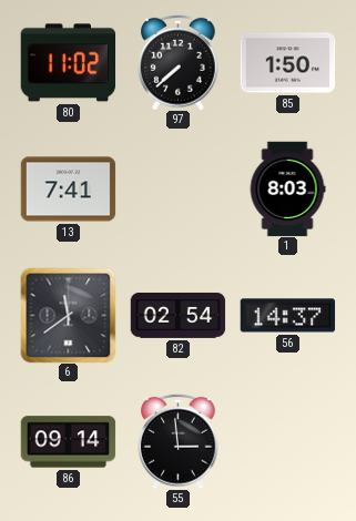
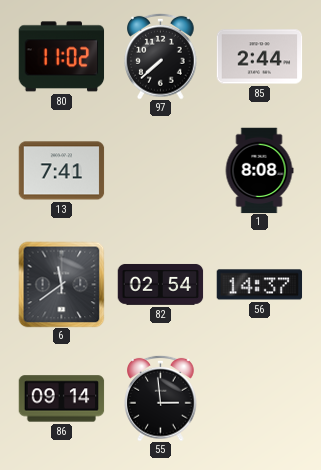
85: 1:50 -> 2:44
1: 8:03 -> 8:08
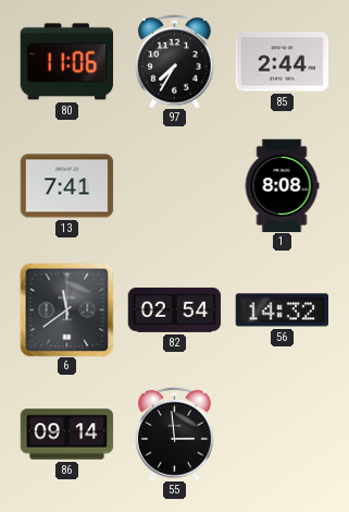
80: 11:02 -> 11:06
97: 7:38 -> 7:35
56: 14:37 -> 14:32
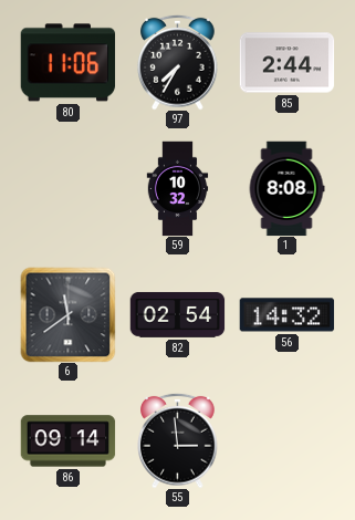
13: 7:41 -> none
59: none -> 10:32
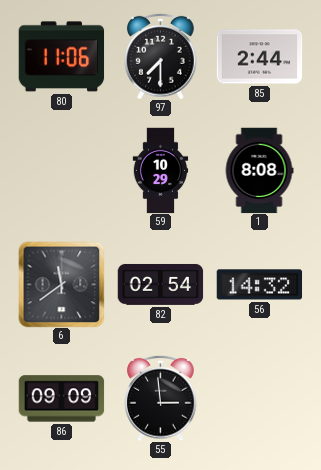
97: 7:35 -> 7:30
59: 10:32 -> 10:29
86: 09:14 -> 09:09
